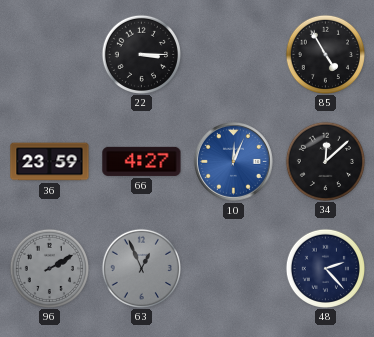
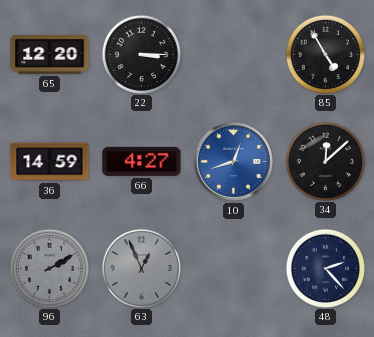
65: none -> 12:20
36: 23:59 -> 14:59
10: 12:04 -> 12:42
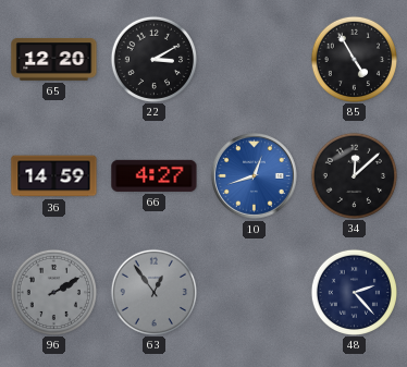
22: 3:15 -> 3:10
63: 12:56 -> 12:54
